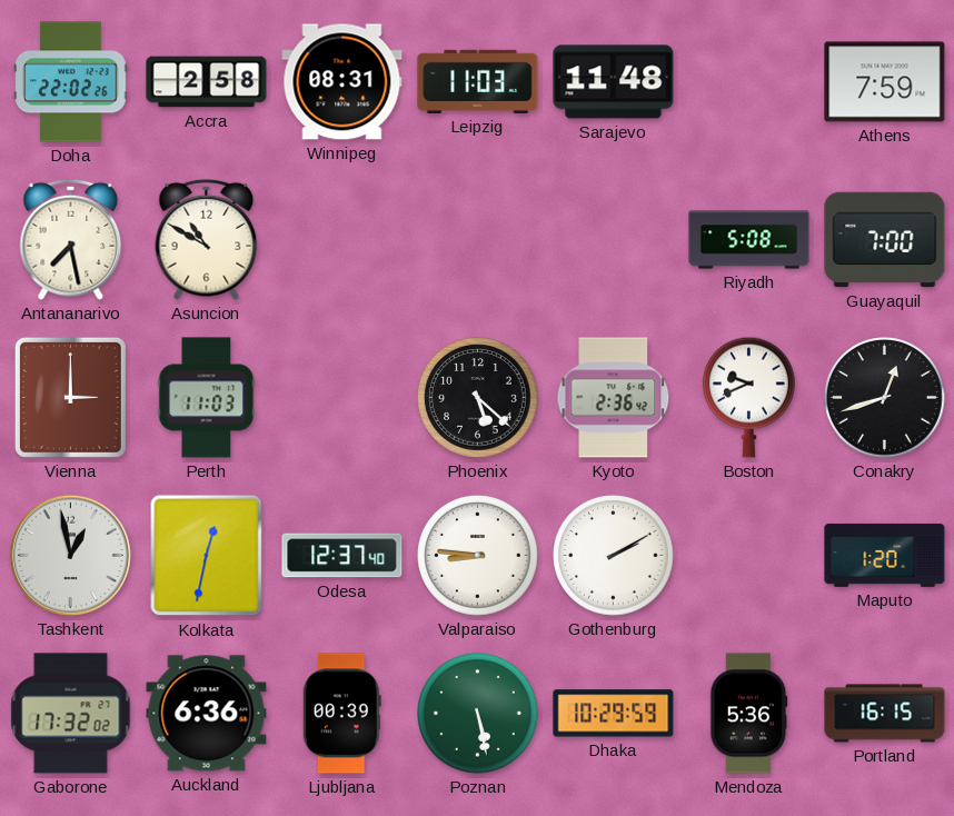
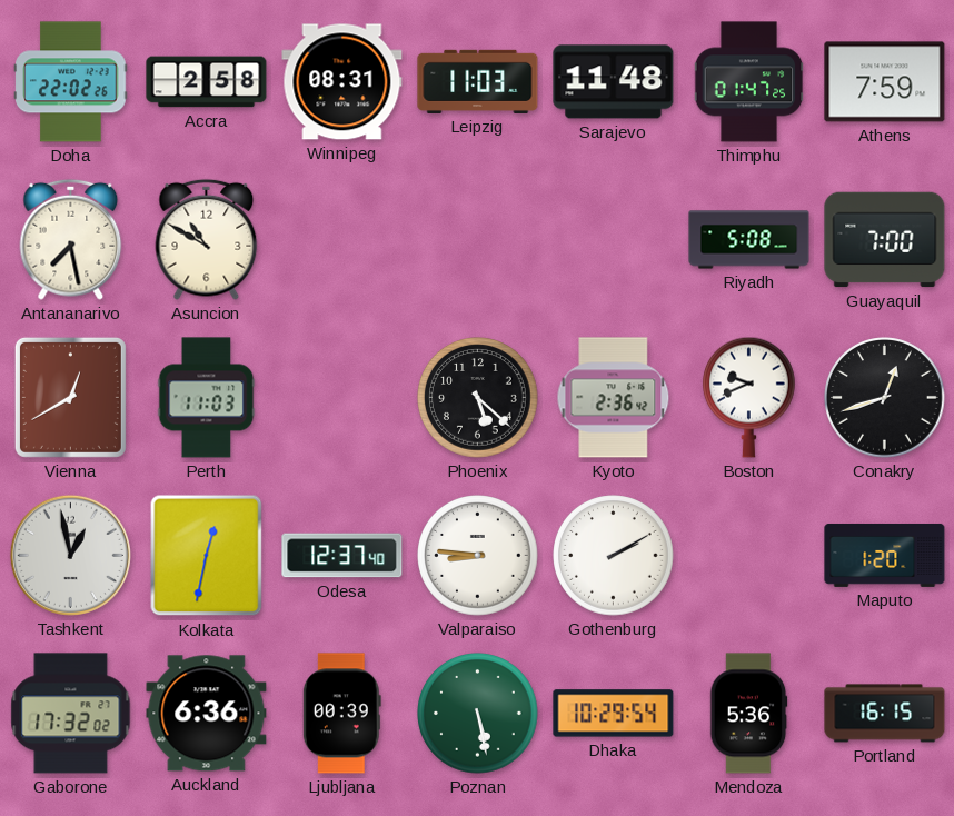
Thimphu: none -> 01:47
Vienna: 3:00 -> 12:40
Dhaka: 10:29:59 -> 10:29:54
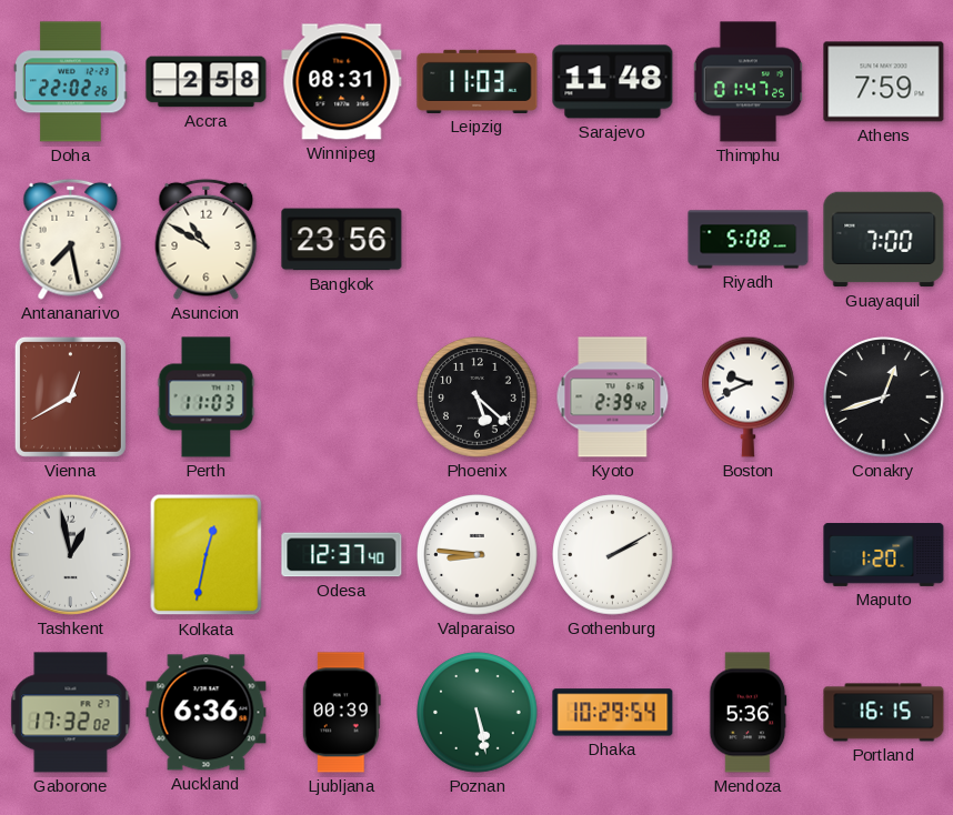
Bangkok: none -> 23:56
Kyoto: 2:36 -> 2:39
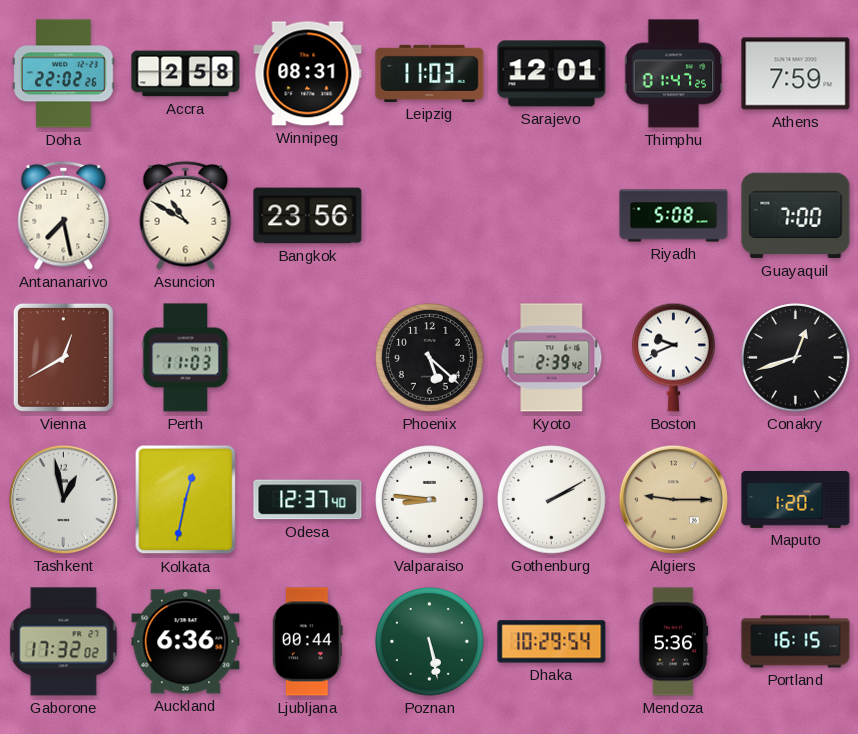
Sarajevo: 11:48 -> 12:01
Algiers: none -> 9:15
Ljubljana: 00:39 -> 00:44
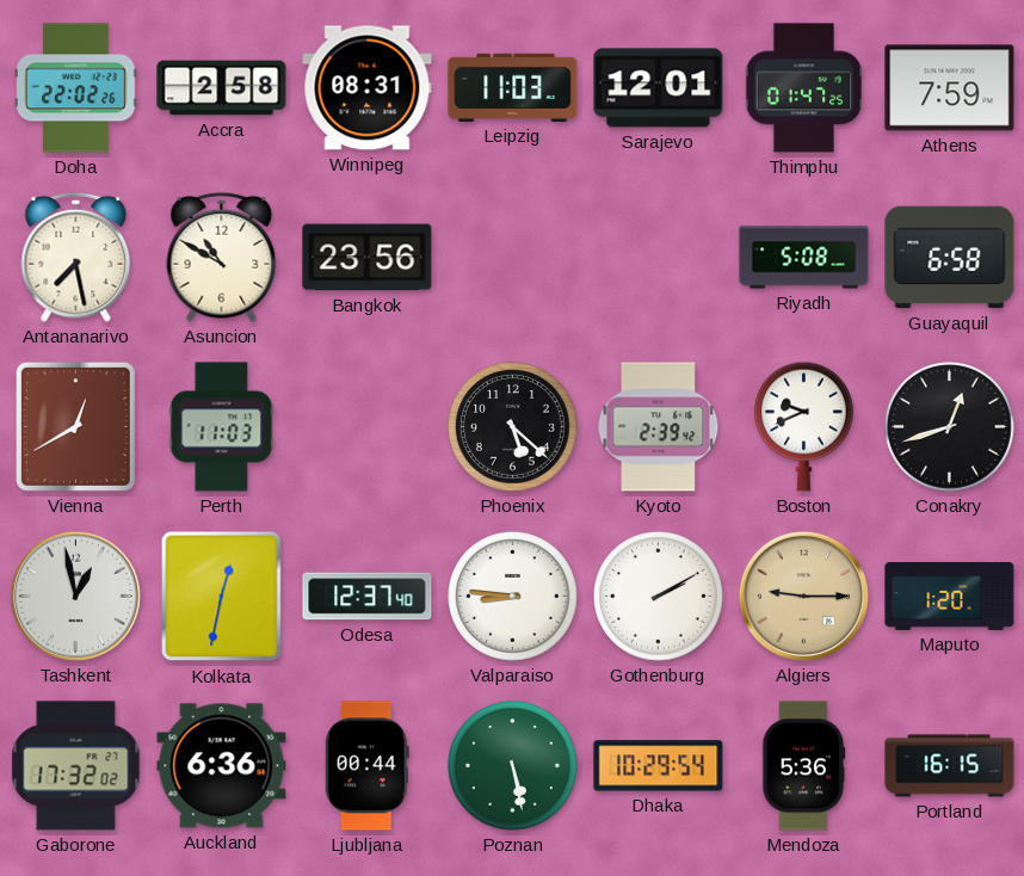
Guayaquil: 7:00 -> 6:58
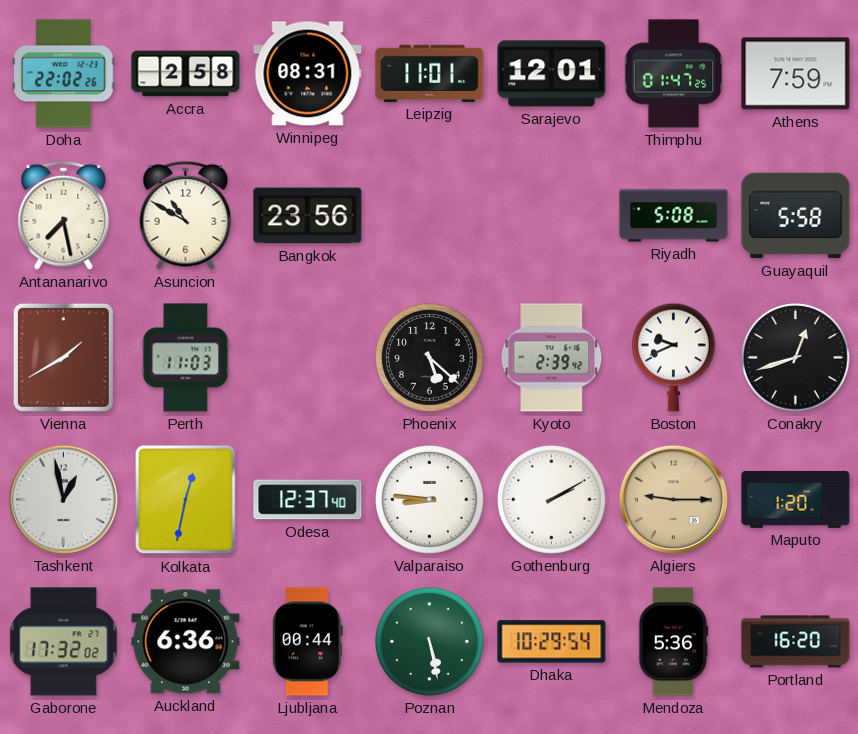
Leipzig: 11:03 -> 11:01
Guayaquil: 6:58 -> 5:58
Vienna: 12:40 -> 1:40
Portland: 16:15 -> 16:20
